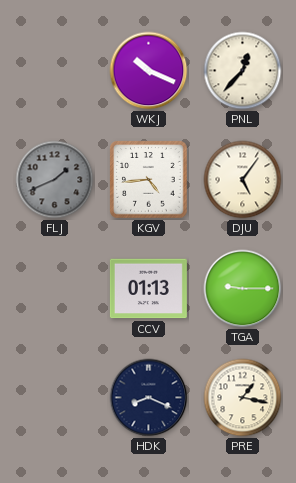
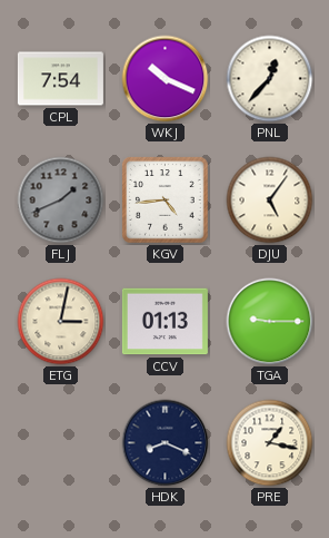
CPL: none -> 7:54
ETG: none -> 3:02
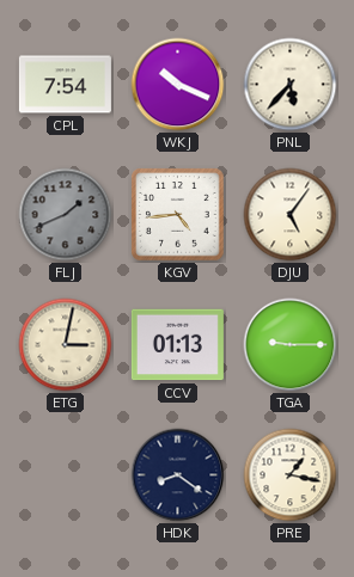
PNL: 12:37 -> 5:37
HDK: 8:19 -> 8:21
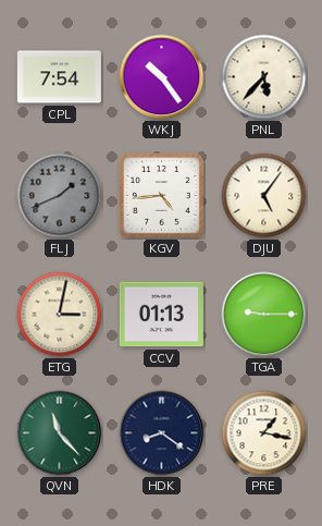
WKJ: 10:19 -> 10:24
QVN: none -> 11:23
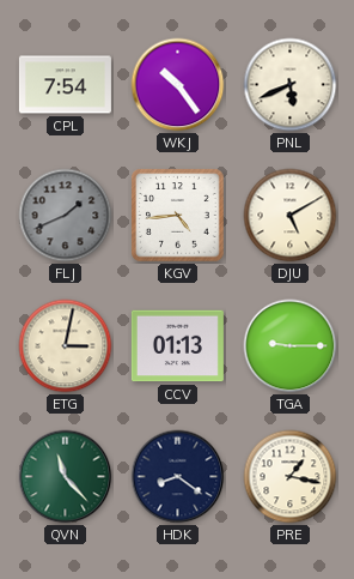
PNL: 5:37 -> 5:41
DJU: 5:06 -> 5:10
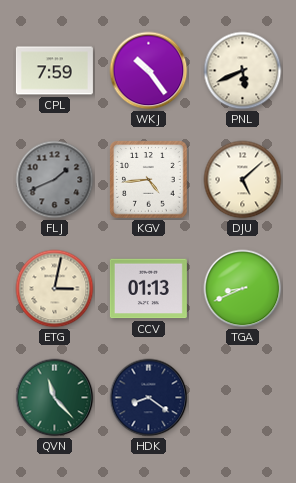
CPL: 7:54 -> 7:59
DJU: 5:10 -> 5:08
TGA: 9:15 -> 8:41
PRE: 1:17 -> none
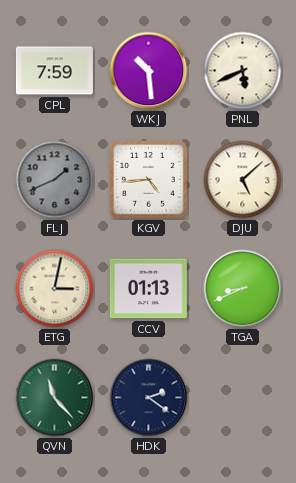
WKJ: 10:24 -> 10:29
HDK: 8:21 -> 2:21
